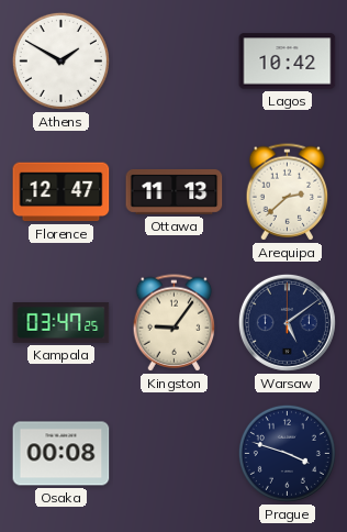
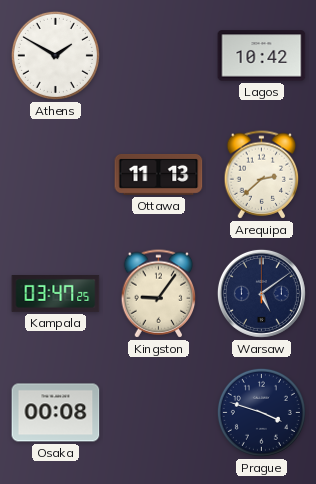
Florence: 12:47 -> none
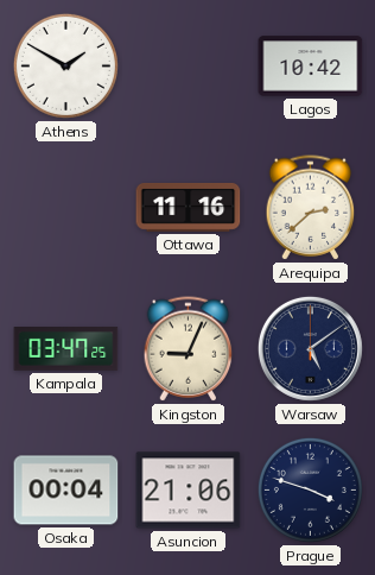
Ottawa: 11:13 -> 11:16
Kingston: 9:06 -> 9:04
Osaka: 00:08 -> 00:04
Asuncion: none -> 21:06
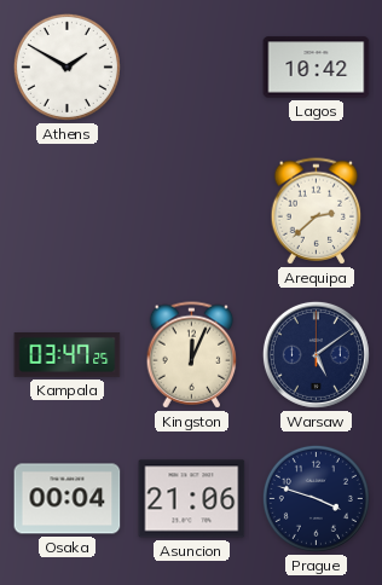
Ottawa: 11:16 -> none
Kingston: 9:04 -> 12:04
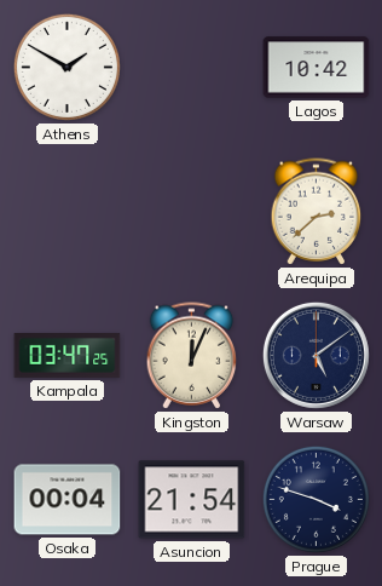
Asuncion: 21:06 -> 21:54
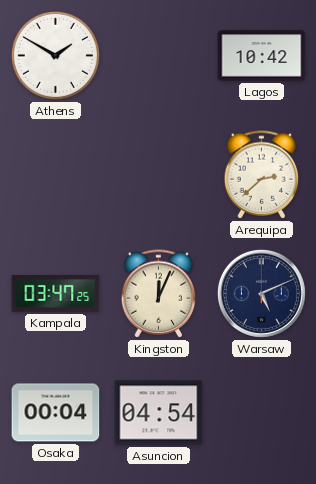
Warsaw: 5:09 -> 5:11
Asuncion: 21:54 -> 04:54
Prague: 3:48 -> none
